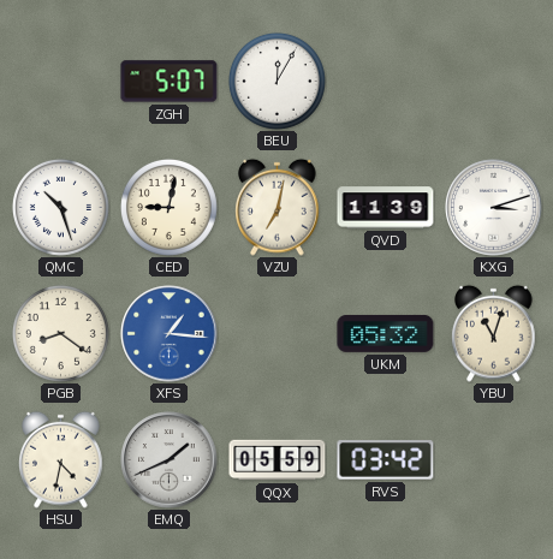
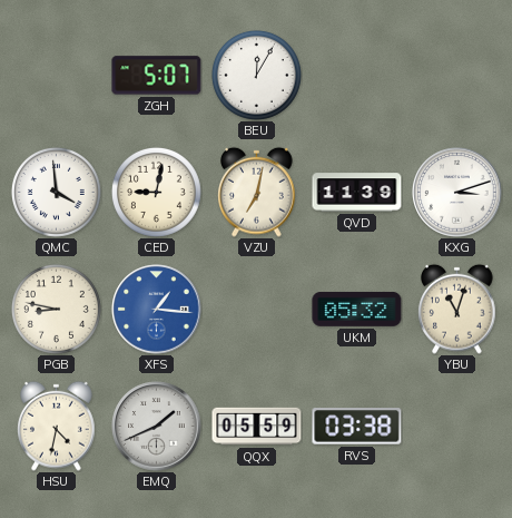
QMC: 10:27 -> 3:59
PGB: 8:21 -> 8:47
RVS: 03:42 -> 03:38
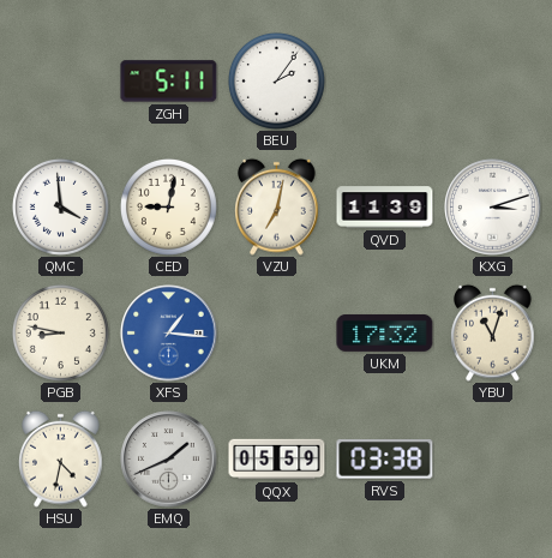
ZGH: 5:07 -> 5:11
BEU: 12:05 -> 2:06
UKM: 05:32 -> 17:32
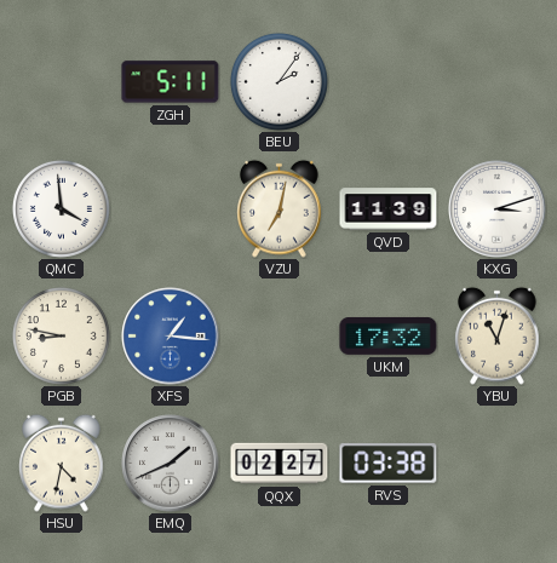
CED: 9:02 -> none
QQX: 05:59 -> 02:27
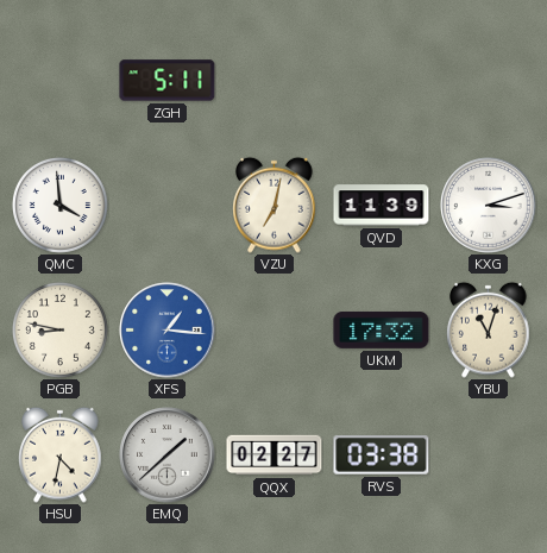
BEU: 2:06 -> none
EMQ: 1:41 -> 1:38
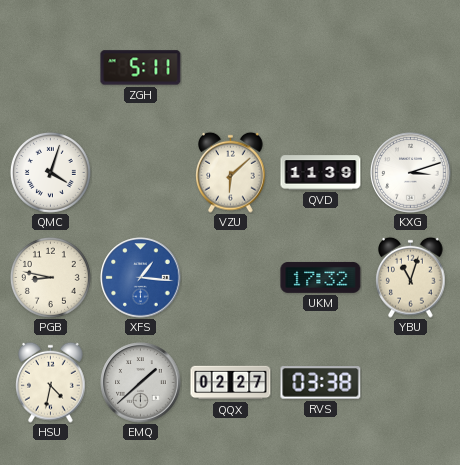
QMC: 3:59 -> 4:03
VZU: 7:02 -> 6:08
